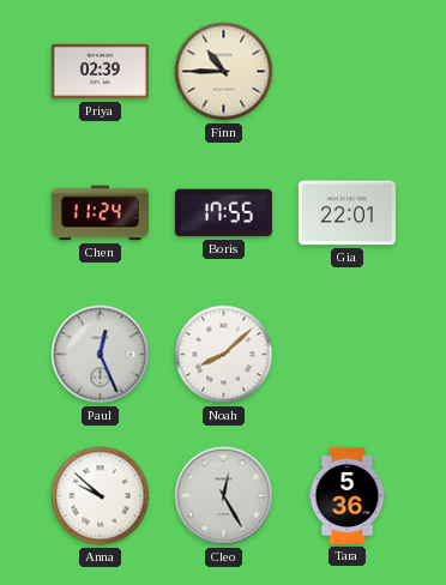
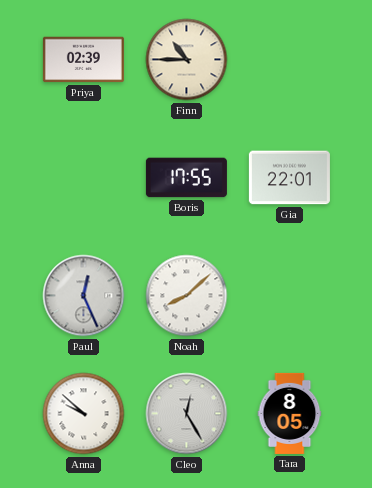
Chen: 11:24 -> none
Tara: 5:36 -> 8:05
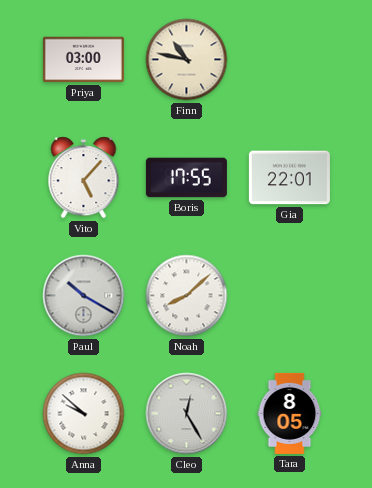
Priya: 02:39 -> 03:00
Finn: 10:45 -> 10:47
Vito: none -> 5:07
Paul: 12:26 -> 10:20
